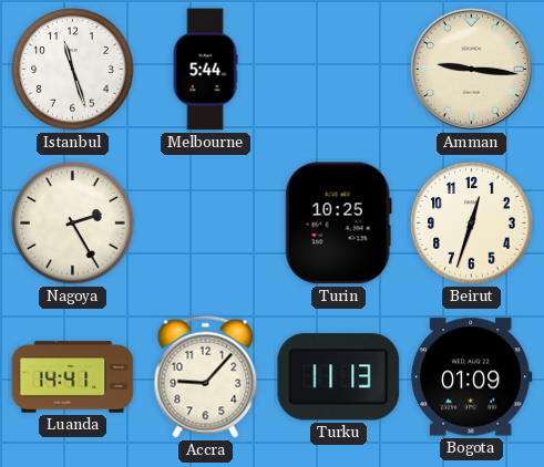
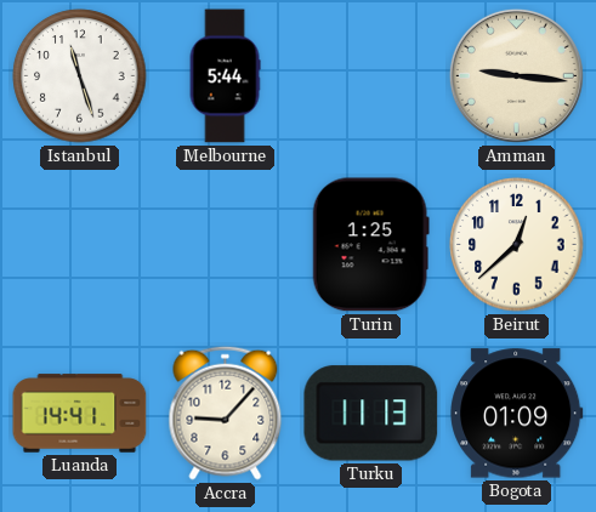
Nagoya: 2:25 -> none
Turin: 10:25 -> 1:25
Beirut: 12:33 -> 12:38
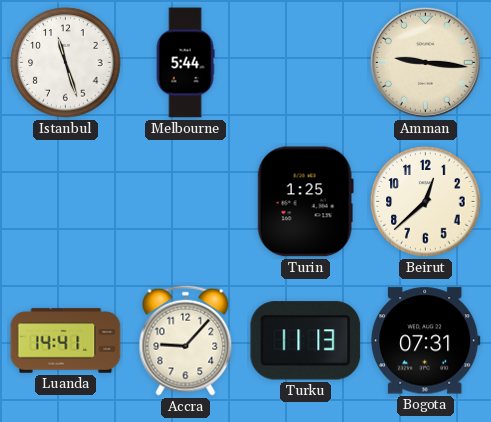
Bogota: 01:09 -> 07:31
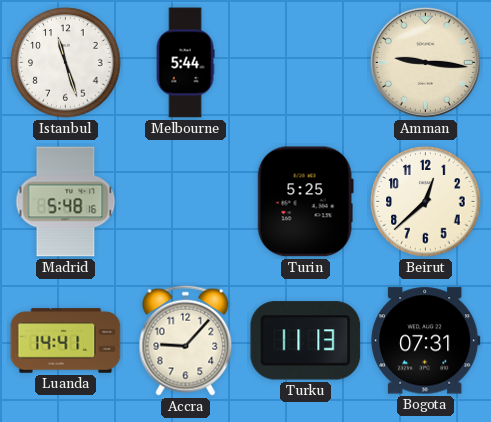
Madrid: none -> 5:48
Turin: 1:25 -> 5:25
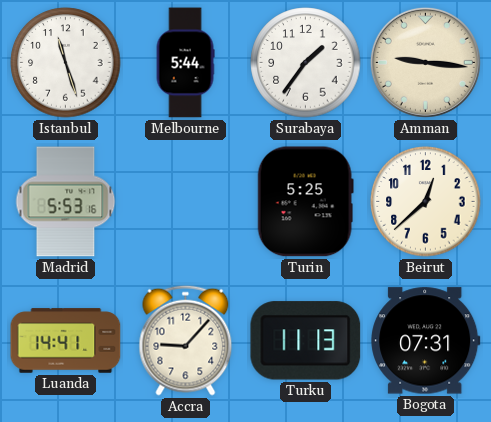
Surabaya: none -> 1:36
Madrid: 5:48 -> 5:53
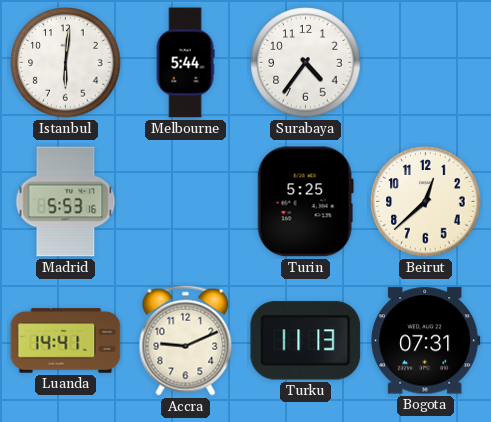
Istanbul: 11:27 -> 6:01
Surabaya: 1:36 -> 4:36
Amman: 9:16 -> none
Accra: 9:07 -> 9:11
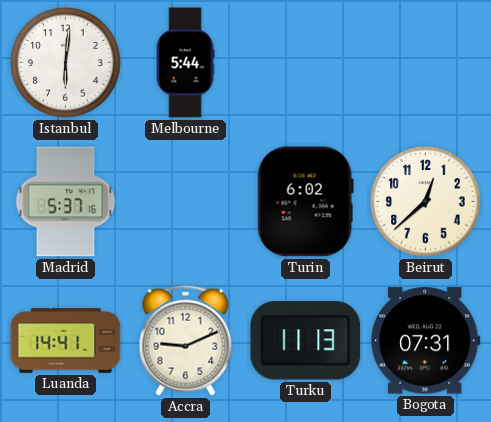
Surabaya: 4:36 -> none
Madrid: 5:53 -> 5:37
Turin: 5:25 -> 6:02
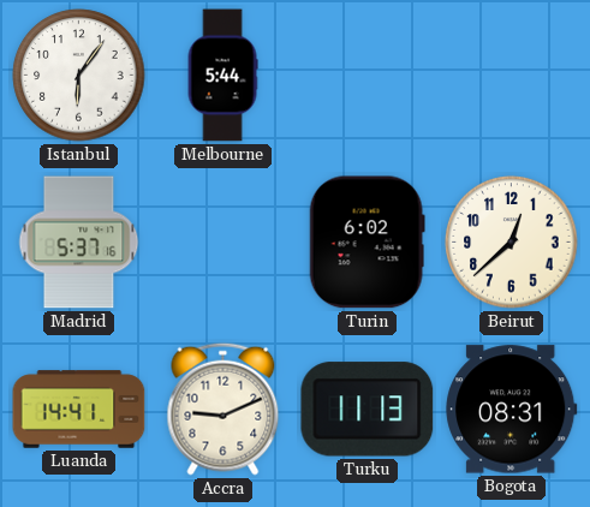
Istanbul: 6:01 -> 6:06
Bogota: 07:31 -> 08:31
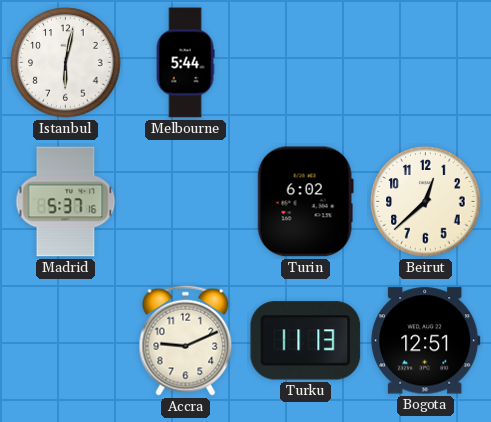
Istanbul: 6:06 -> 6:02
Luanda: 14:41 -> none
Bogota: 08:31 -> 12:51
